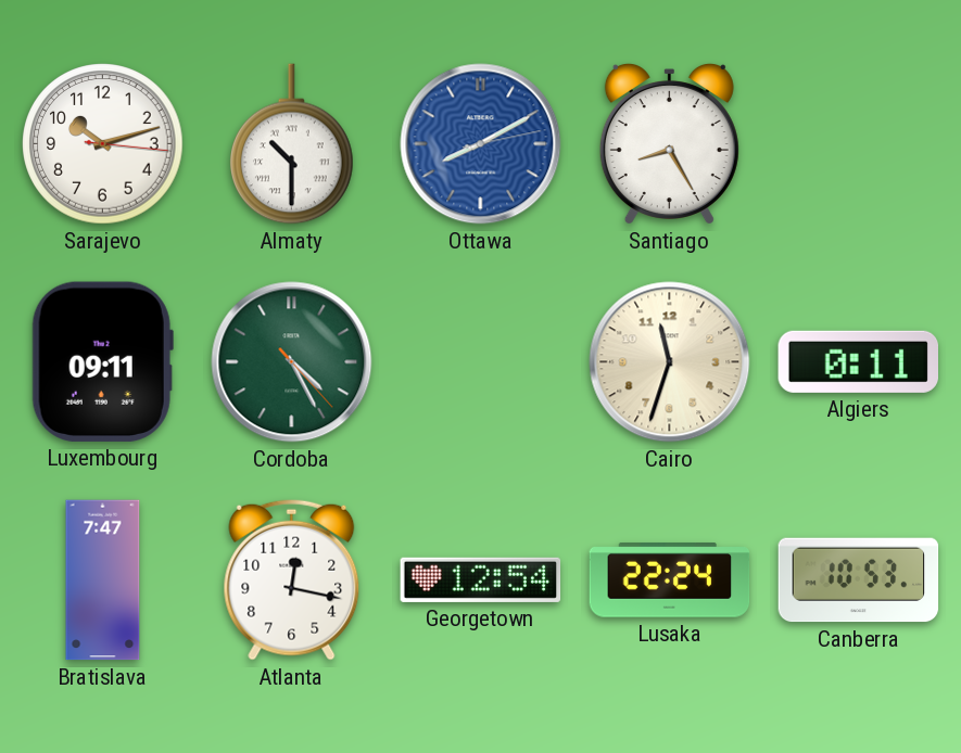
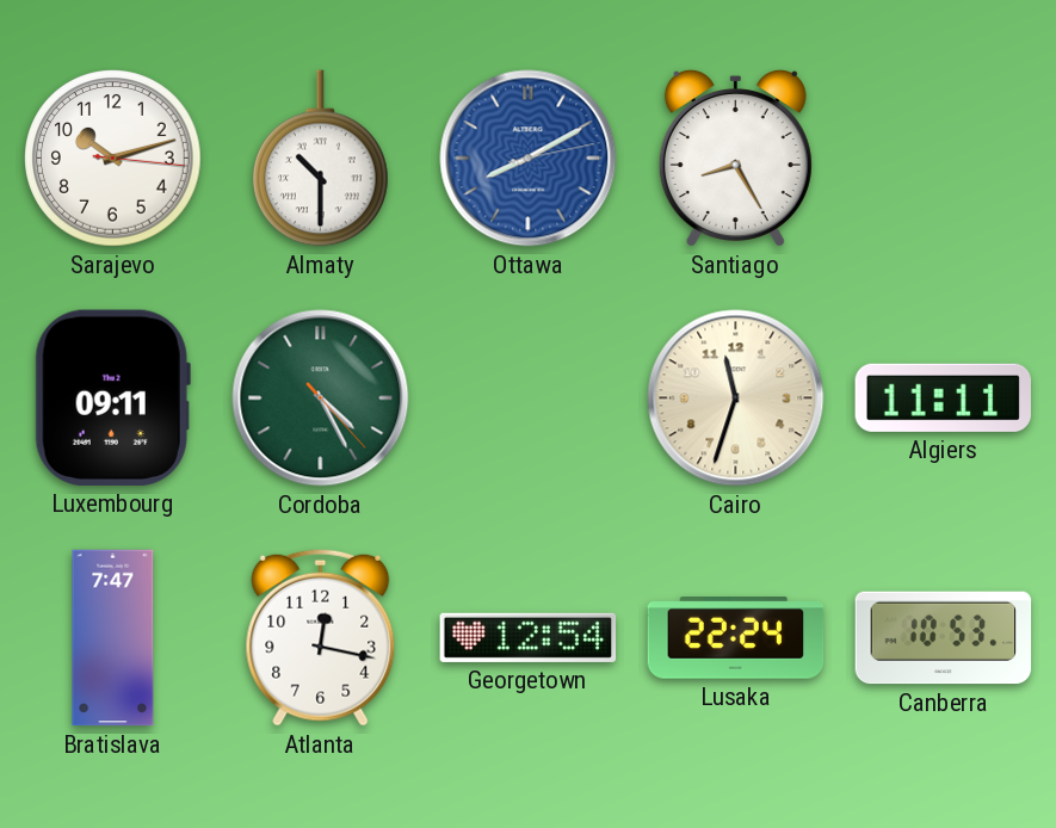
Algiers: 0:11 -> 11:11
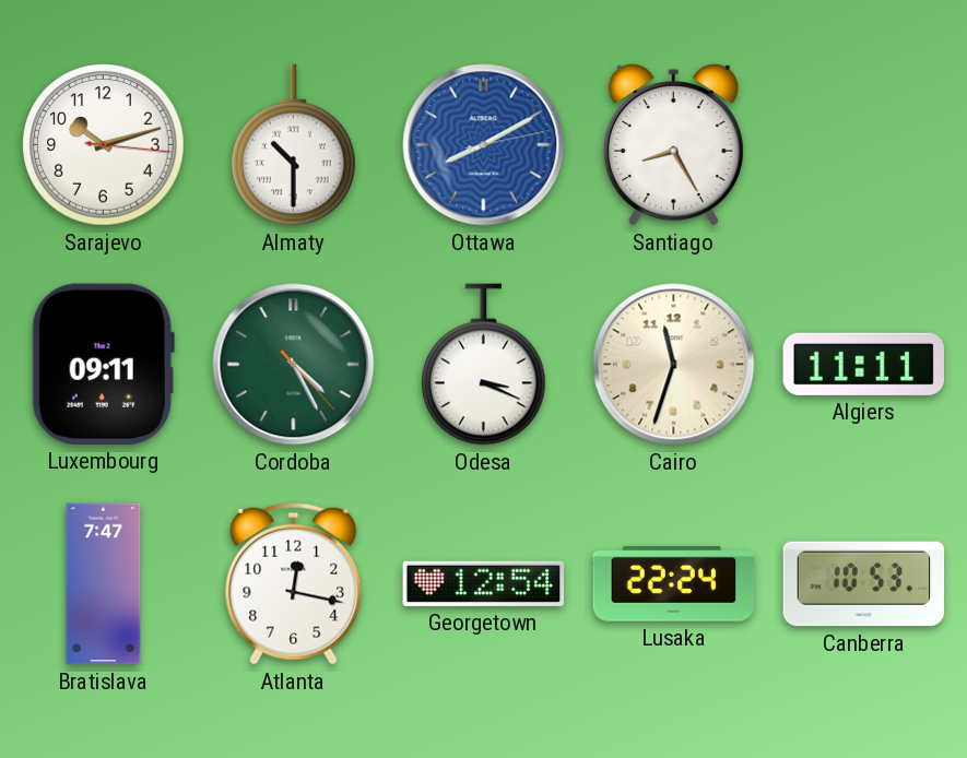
Odesa: none -> 3:19
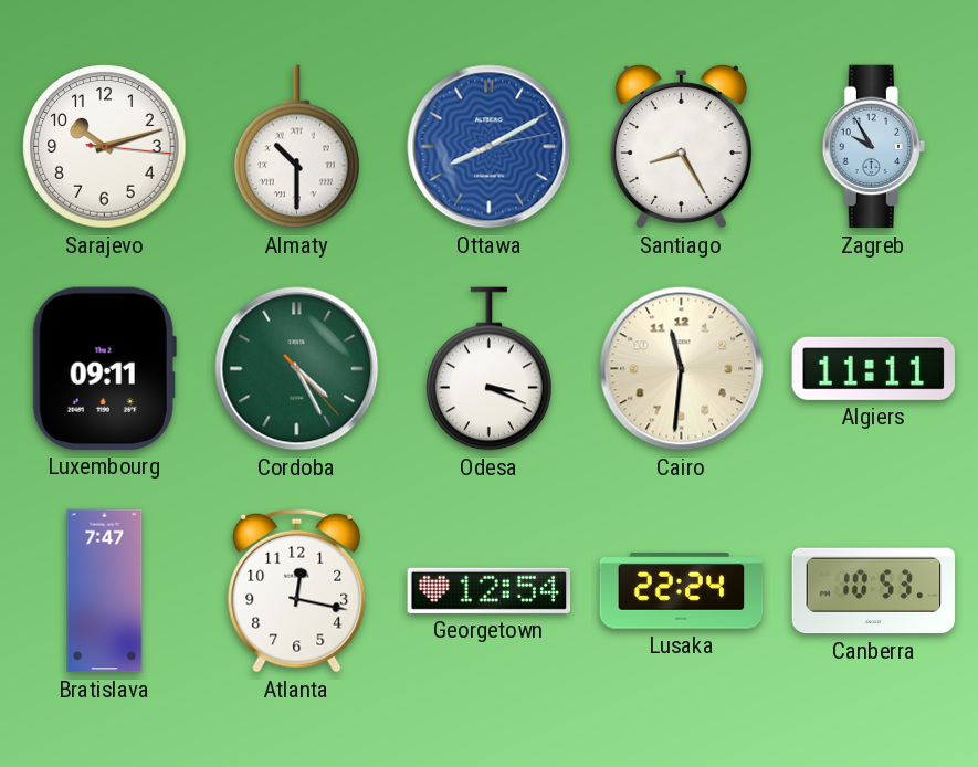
Zagreb: none -> 9:55
Cairo: 11:33 -> 11:31
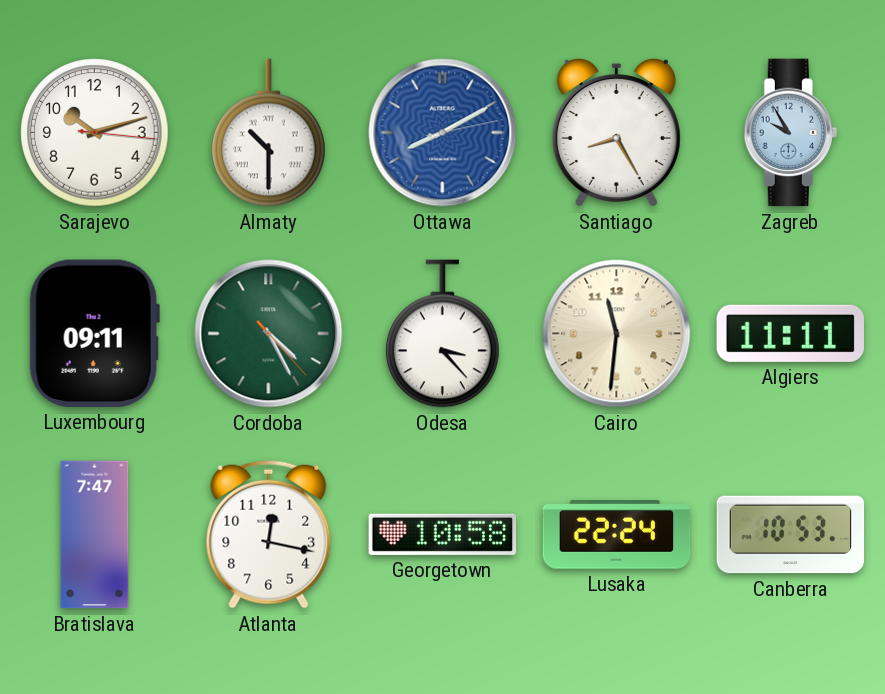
Odesa: 3:19 -> 3:23
Georgetown: 12:54 -> 10:58
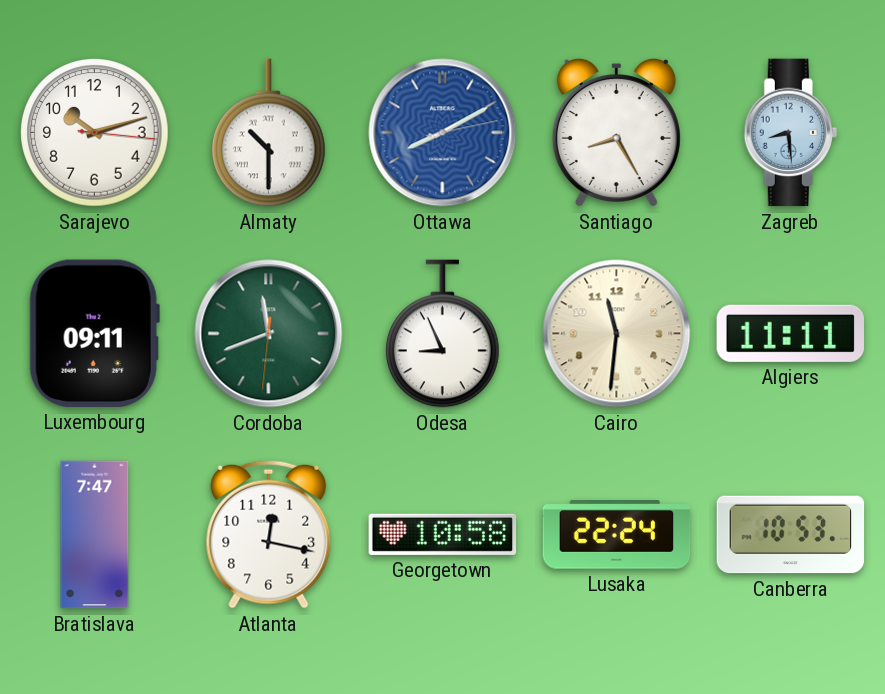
Zagreb: 9:55 -> 8:29
Cordoba: 4:25 -> 11:41
Odesa: 3:23 -> 8:56
